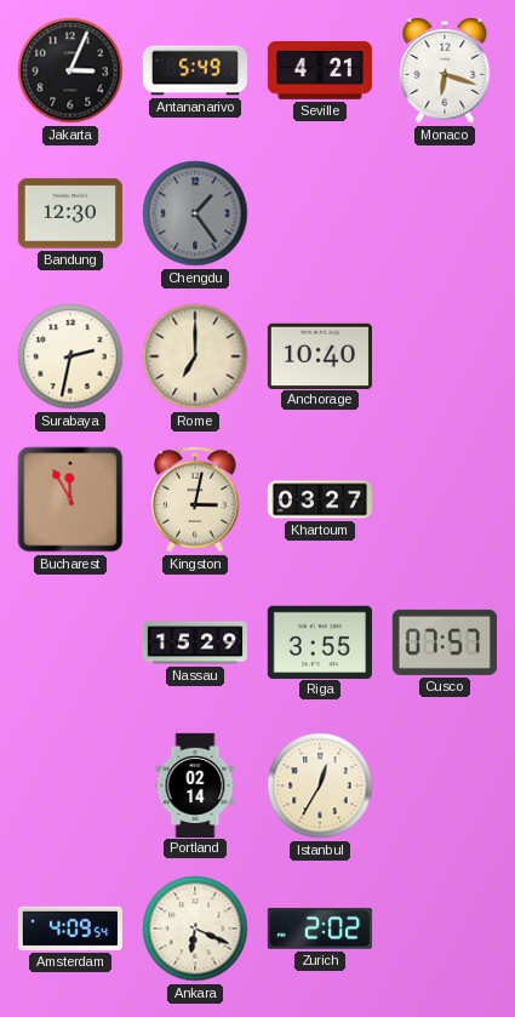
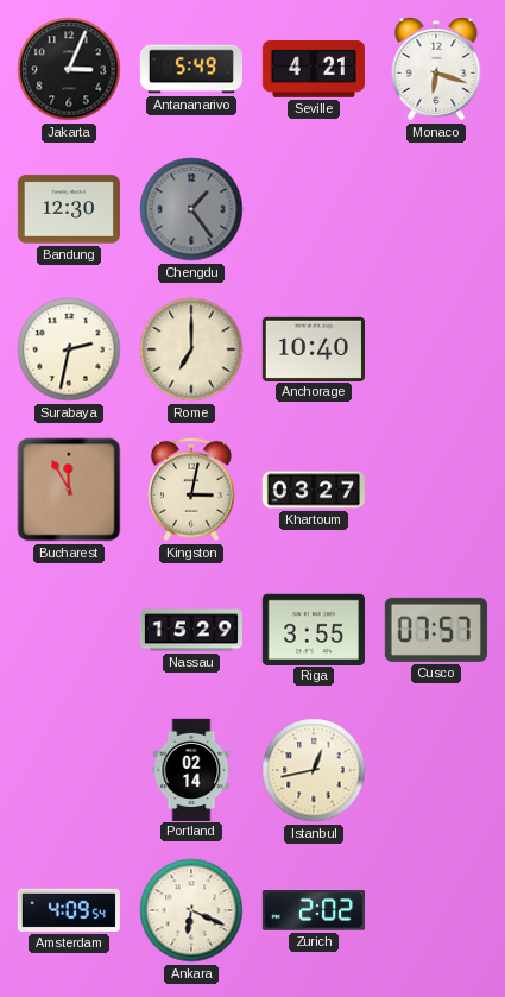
Istanbul: 12:35 -> 12:43
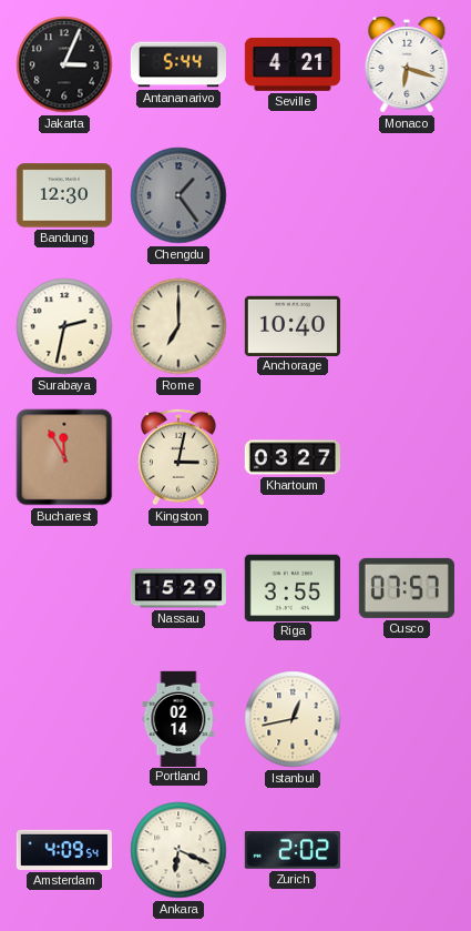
Antananarivo: 5:49 -> 5:44
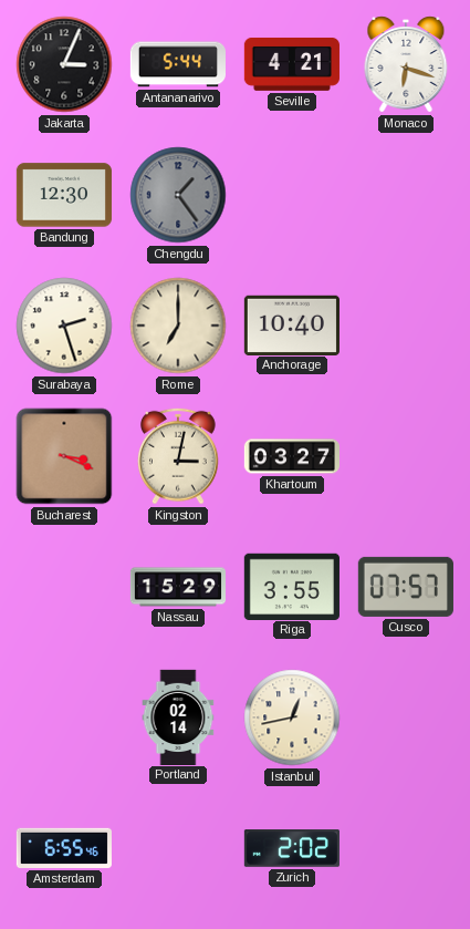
Surabaya: 2:32 -> 2:27
Bucharest: 11:55 -> 3:19
Amsterdam: 4:09 -> 6:55
Ankara: 6:19 -> none
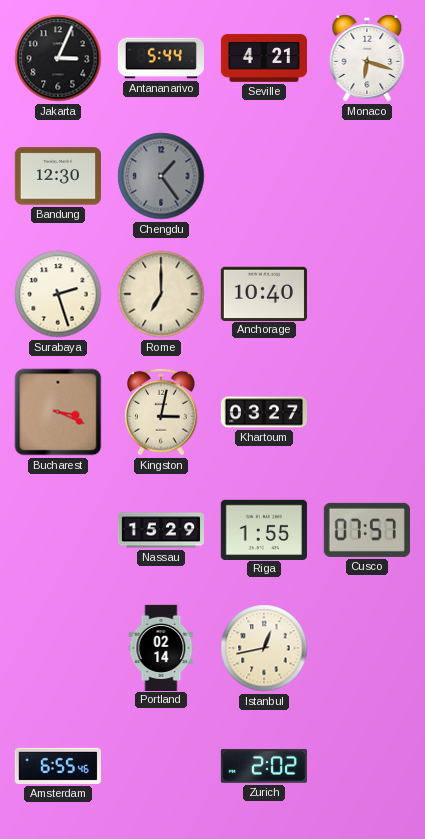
Riga: 3:55 -> 1:55
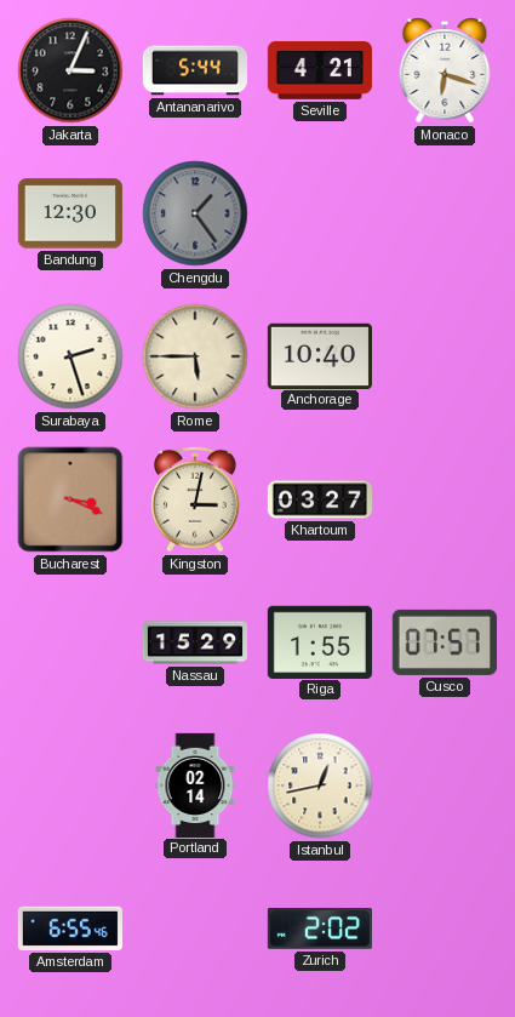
Rome: 7:00 -> 5:45
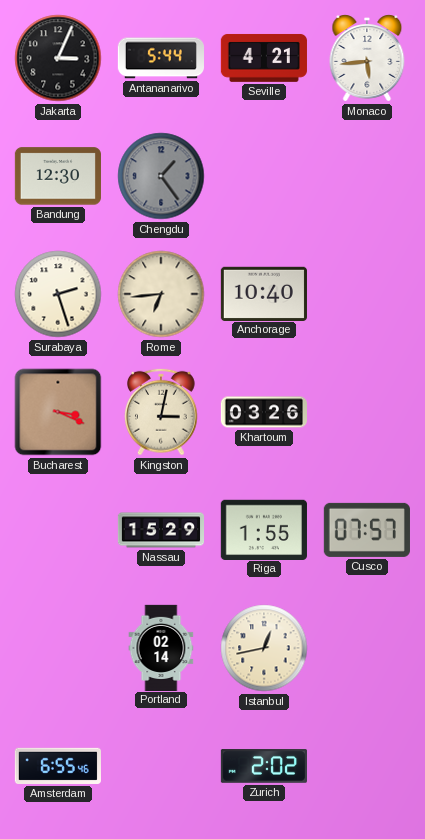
Monaco: 6:18 -> 5:44
Rome: 5:45 -> 6:44
Khartoum: 03:27 -> 03:26
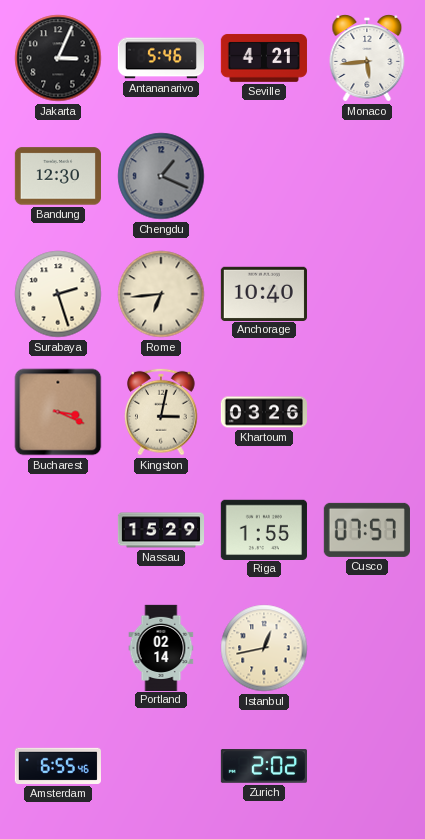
Antananarivo: 5:44 -> 5:46
Chengdu: 1:24 -> 1:19
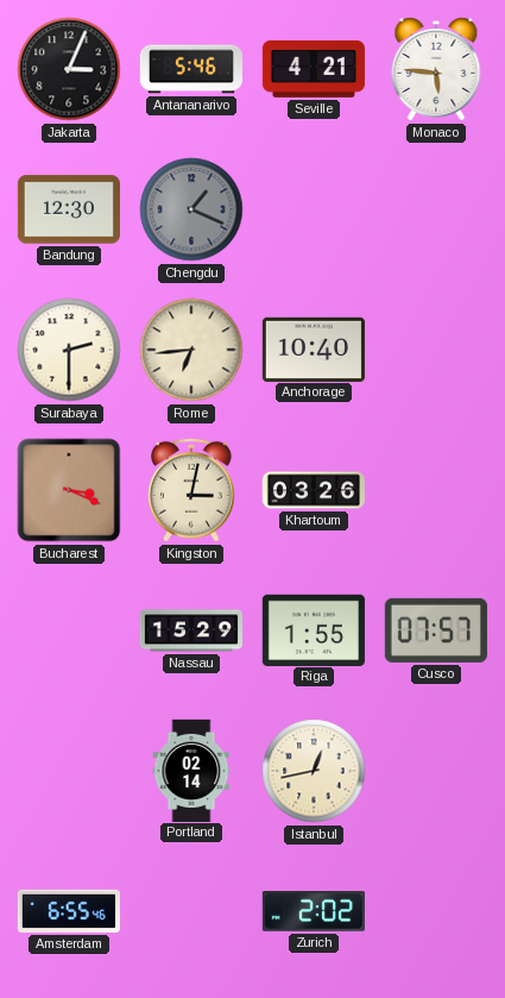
Monaco: 5:44 -> 5:46
Surabaya: 2:27 -> 2:30
